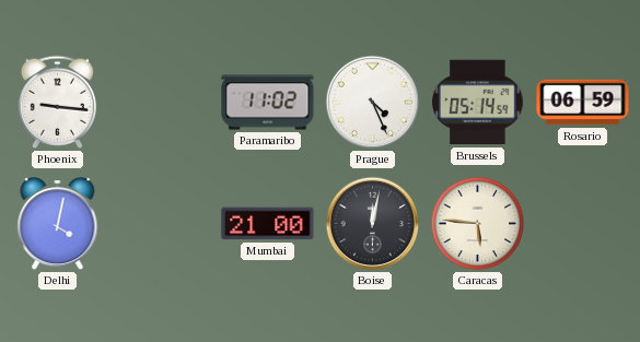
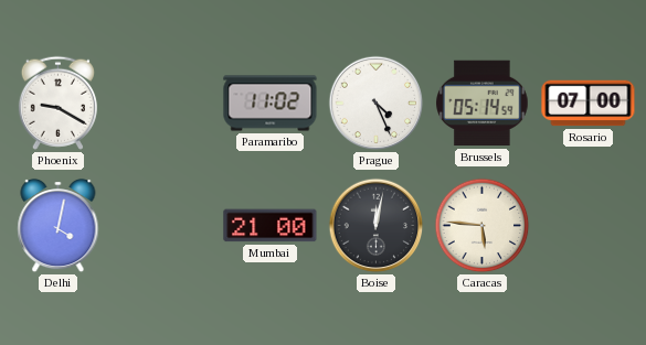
Phoenix: 9:16 -> 9:20
Rosario: 06:59 -> 07:00
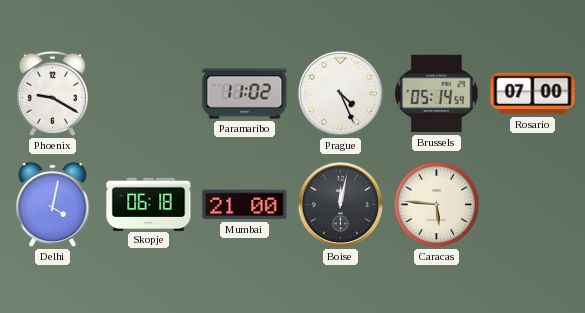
Skopje: none -> 06:18
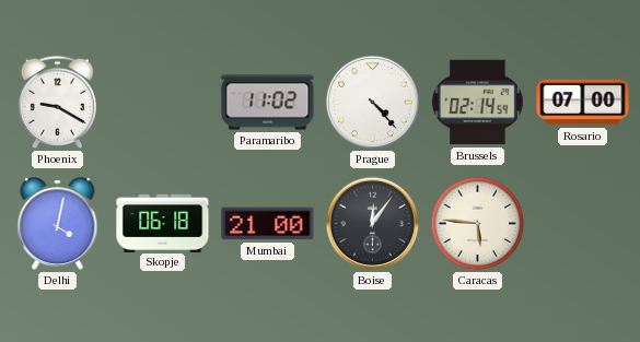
Prague: 4:26 -> 4:23
Brussels: 05:14 -> 02:14
Boise: 12:02 -> 12:06
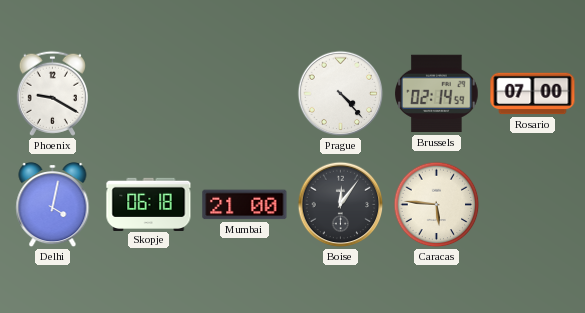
Paramaribo: 11:02 -> none
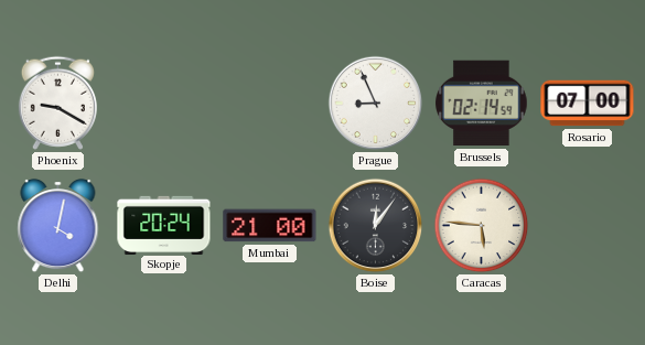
Prague: 4:23 -> 8:56
Skopje: 06:18 -> 20:24
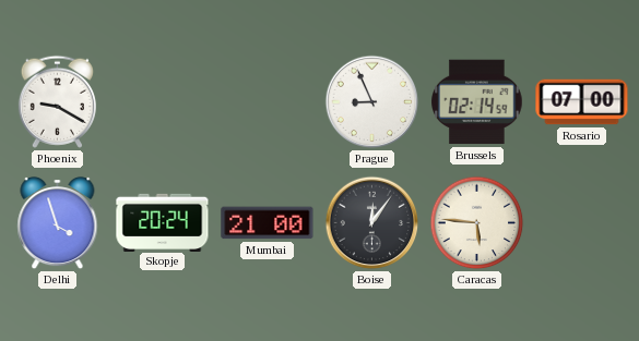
Delhi: 4:02 -> 3:57
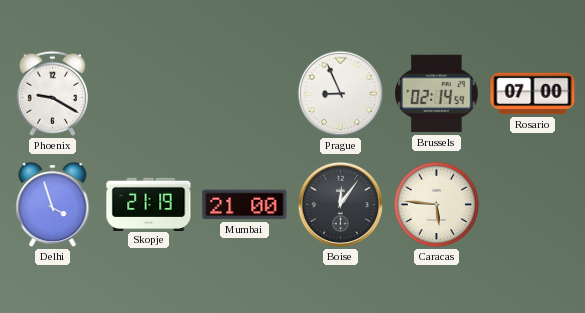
Skopje: 20:24 -> 21:19
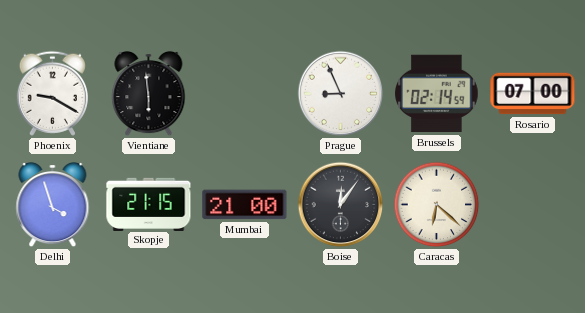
Vientiane: none -> 5:59
Skopje: 21:19 -> 21:15
Caracas: 5:46 -> 6:22
